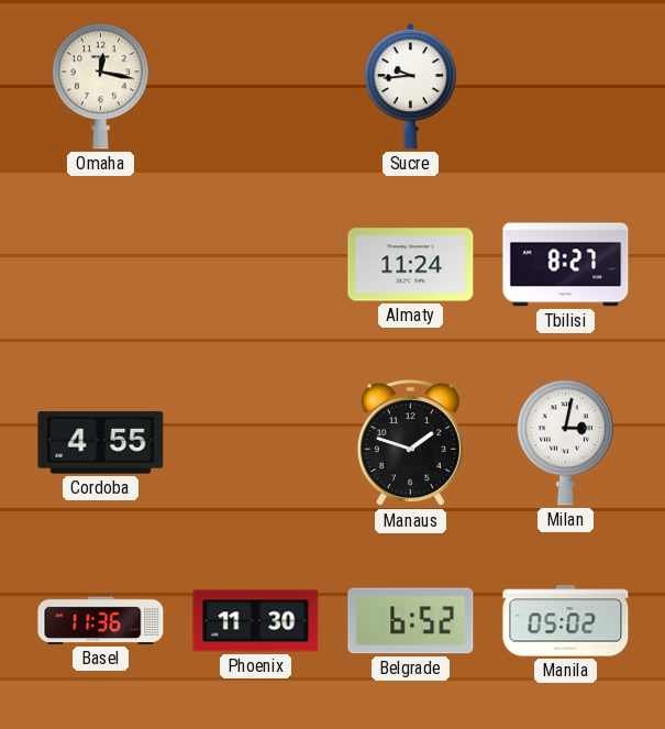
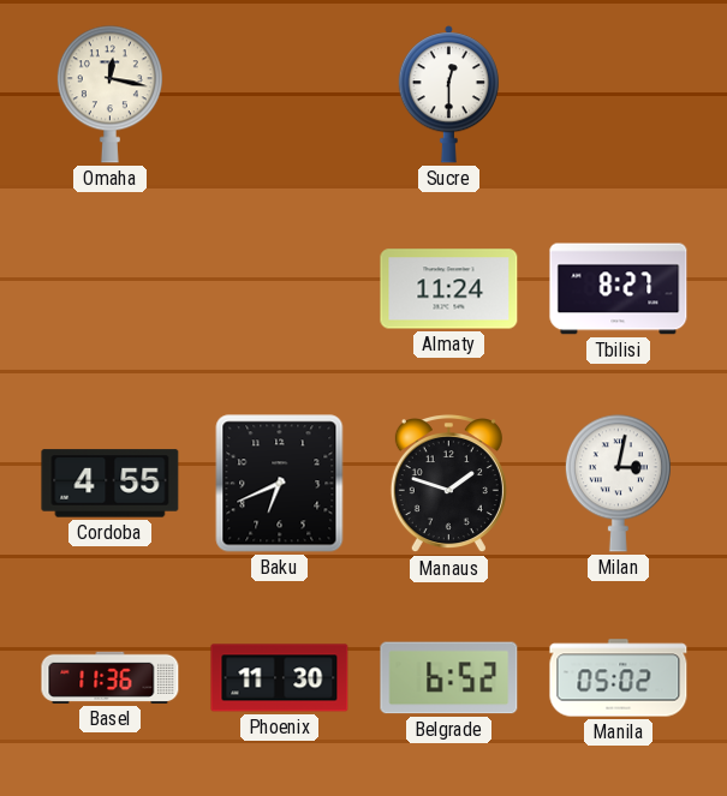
Sucre: 9:44 -> 12:30
Baku: none -> 6:41
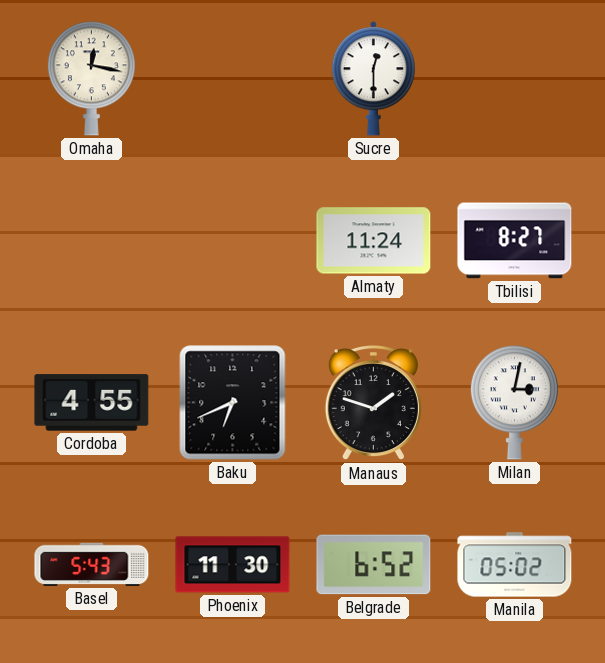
Basel: 11:36 -> 5:43
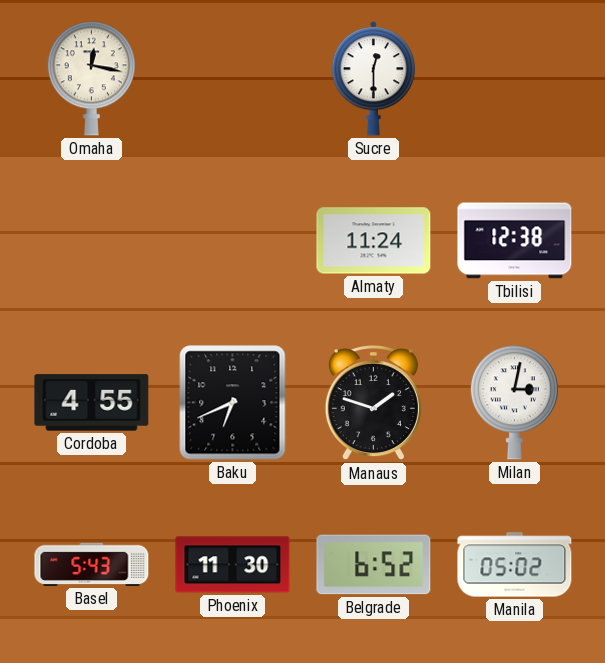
Tbilisi: 8:27 -> 12:38
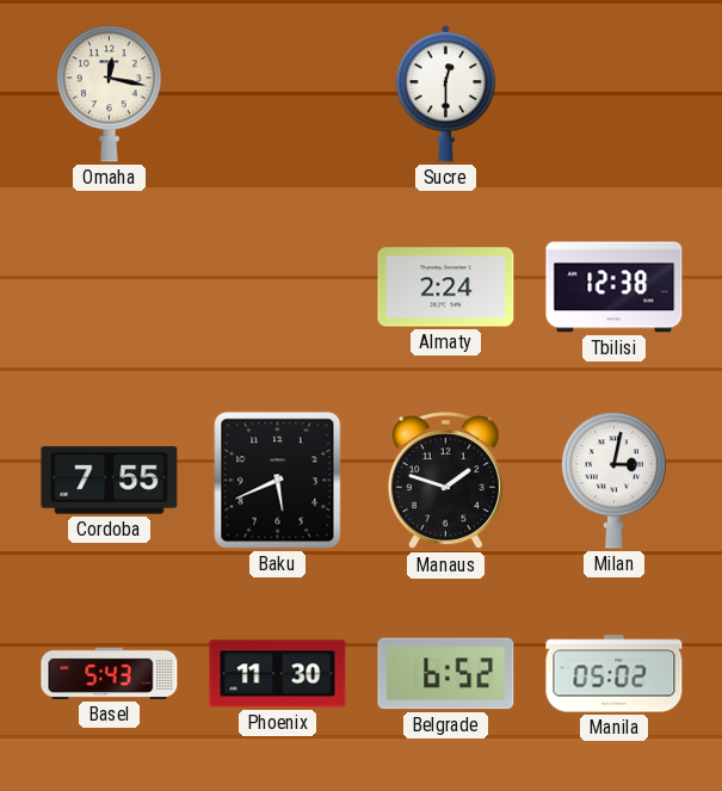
Almaty: 11:24 -> 2:24
Cordoba: 4:55 -> 7:55
Baku: 6:41 -> 5:41
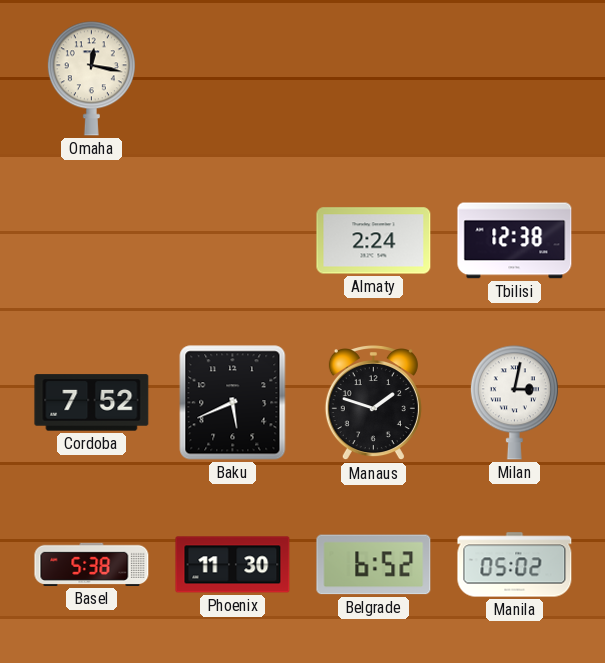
Sucre: 12:30 -> none
Cordoba: 7:55 -> 7:52
Basel: 5:43 -> 5:38
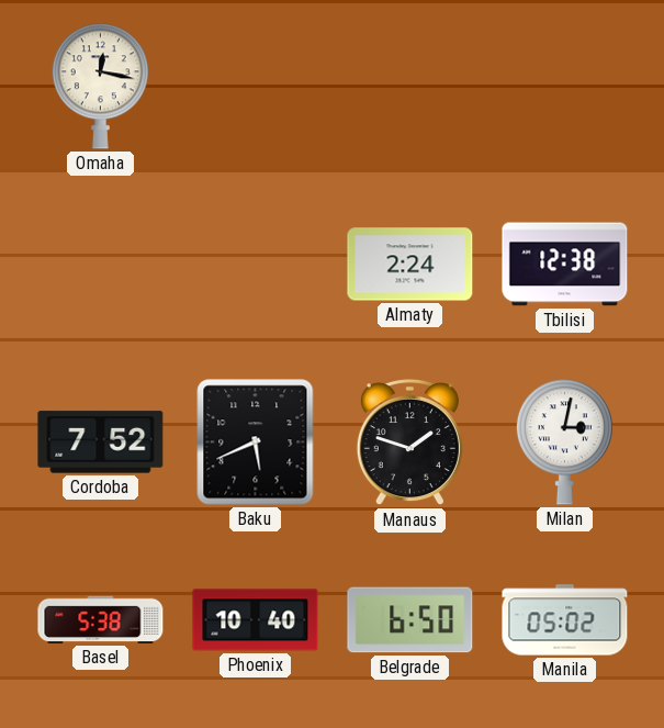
Phoenix: 11:30 -> 10:40
Belgrade: 6:52 -> 6:50
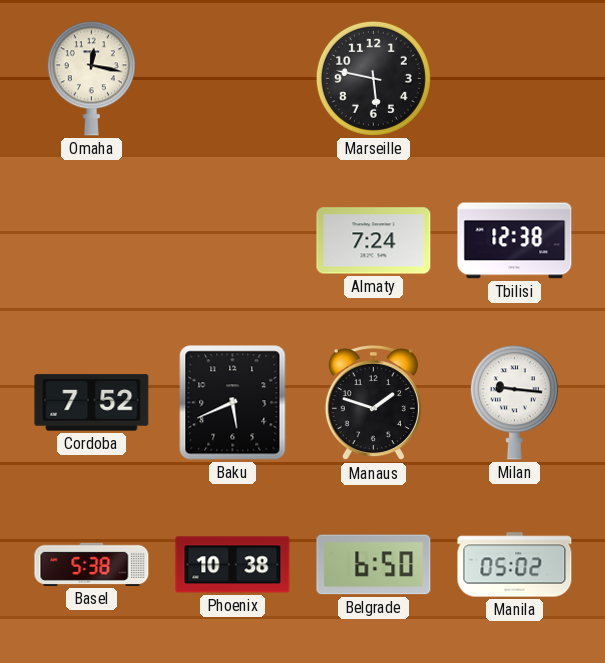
Marseille: none -> 5:47
Almaty: 2:24 -> 7:24
Milan: 3:02 -> 9:16
Phoenix: 10:40 -> 10:38
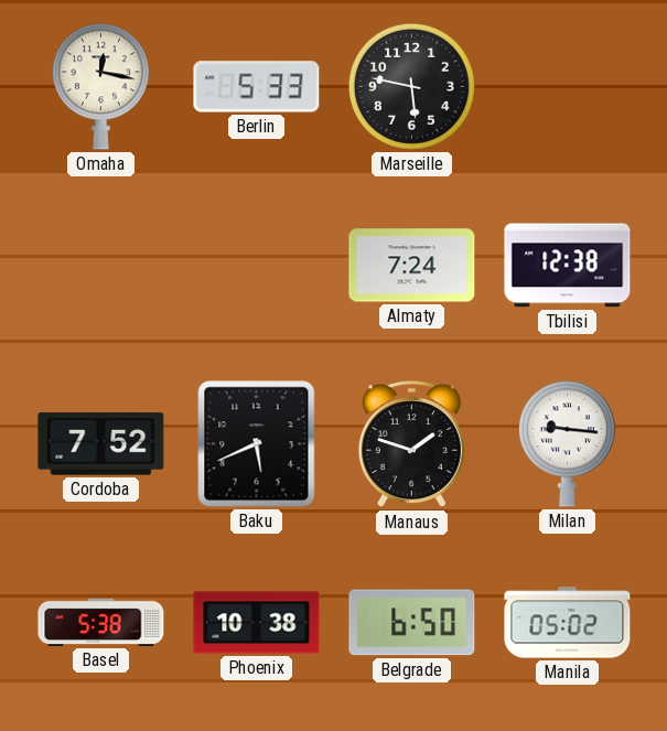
Berlin: none -> 5:33
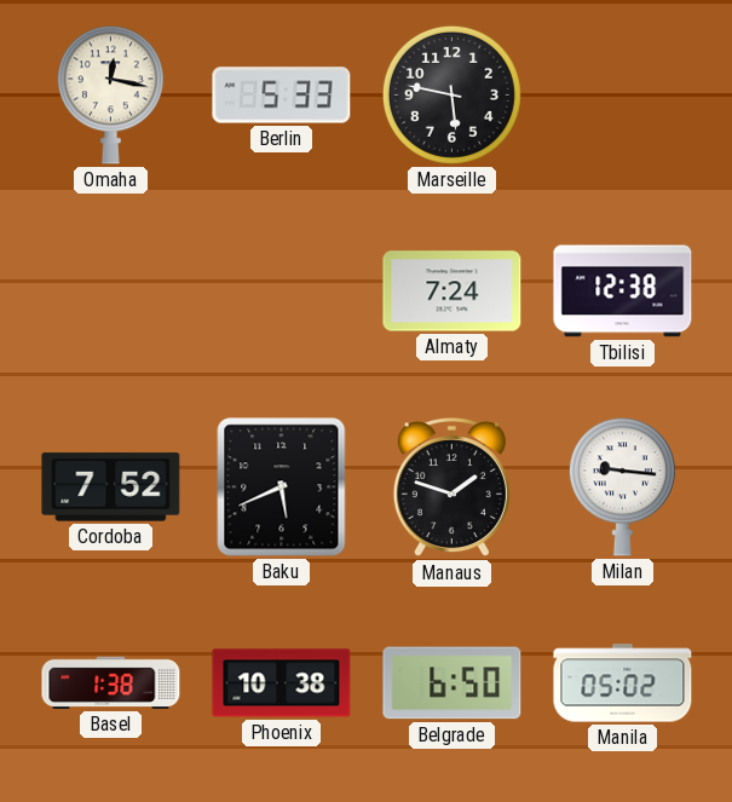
Basel: 5:38 -> 1:38
